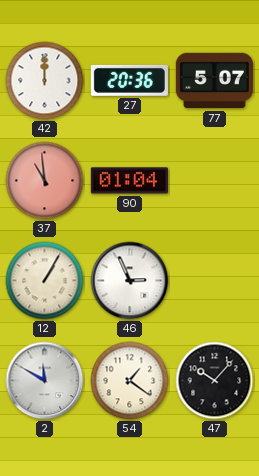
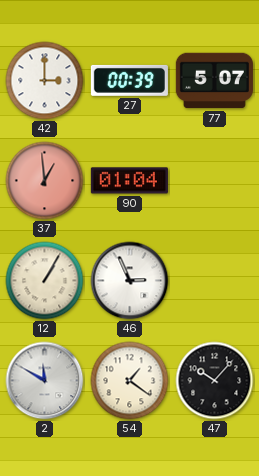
42: 12:00 -> 3:00
27: 20:36 -> 00:39
37: 10:59 -> 12:59
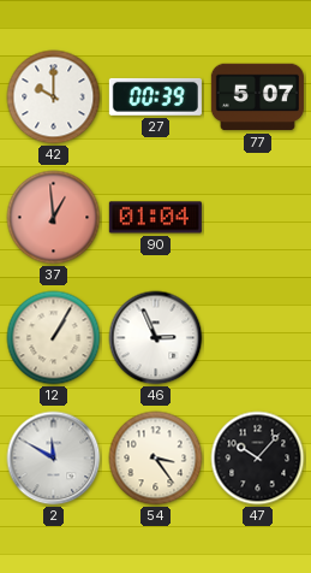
42: 3:00 -> 10:00
54: 1:21 -> 3:24
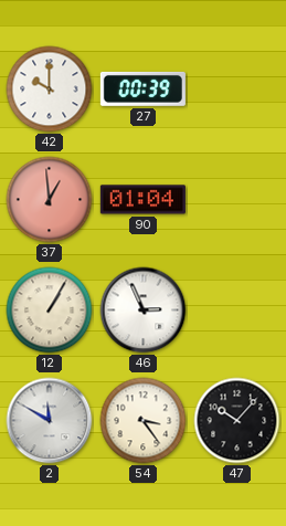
77: 5:07 -> none
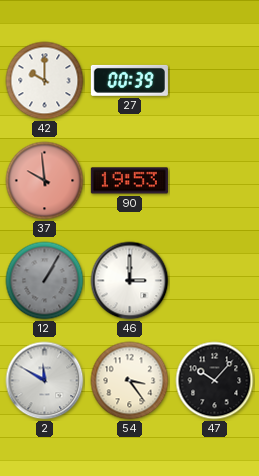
37: 12:59 -> 9:59
90: 01:04 -> 19:53
12 dial: cream -> grey
46: 2:56 -> 3:00
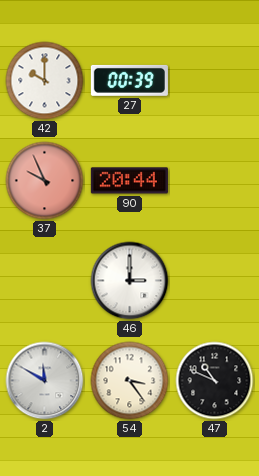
37: 9:59 -> 9:56
90: 19:53 -> 20:44
12: 1:05 -> none
47: 10:07 -> 10:49
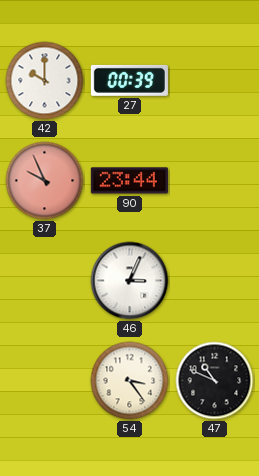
90: 20:44 -> 23:44
46: 3:00 -> 3:04
2: 11:50 -> none
